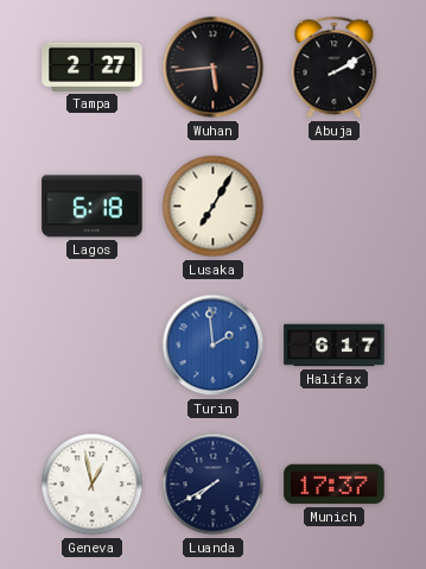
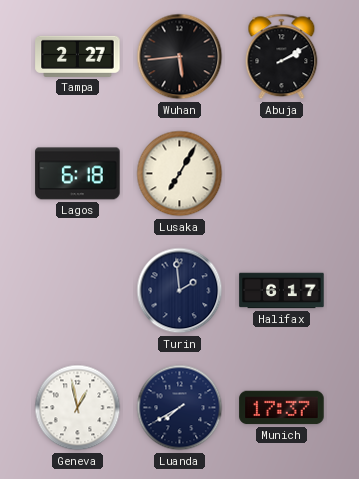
Turin dial: blue -> navy
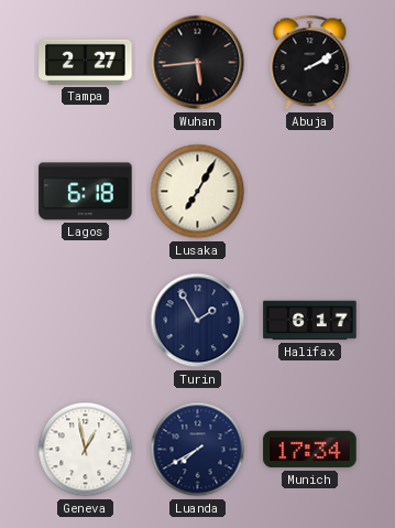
Turin: 1:59 -> 1:55
Munich: 17:37 -> 17:34
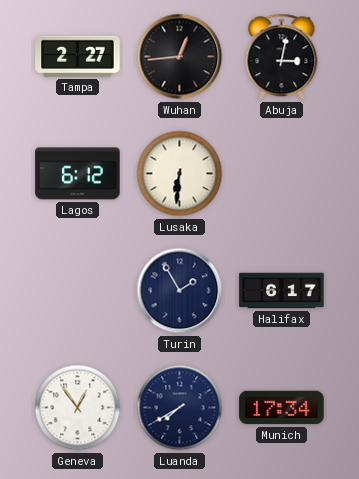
Wuhan: 5:44 -> 12:44
Abuja: 2:10 -> 3:02
Lagos: 6:18 -> 6:12
Lusaka: 7:05 -> 6:31
Geneva: 12:58 -> 12:54
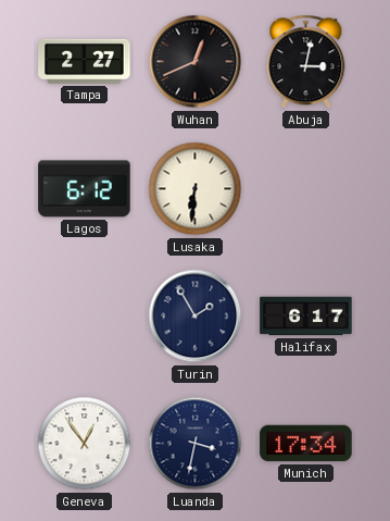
Wuhan: 12:44 -> 12:41
Luanda: 7:40 -> 3:32
